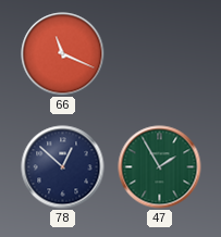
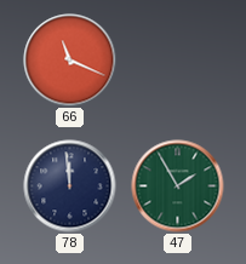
78: 12:52 -> 11:59
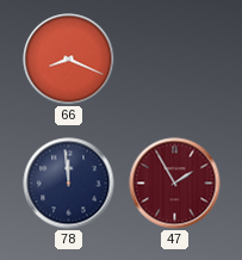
66: 11:19 -> 8:19
47 dial: green -> burgundy
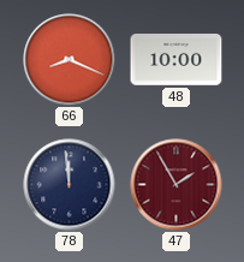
48: none -> 10:00
